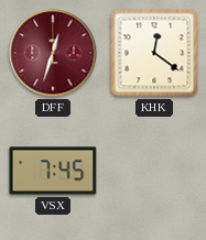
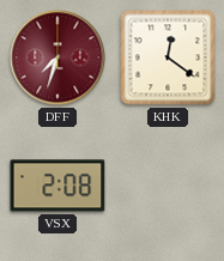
DFF: 12:33 -> 7:33
VSX: 7:45 -> 2:08
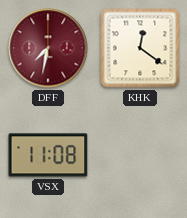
DFF: 7:33 -> 7:32
VSX: 2:08 -> 11:08
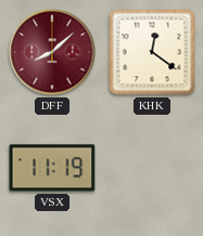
DFF: 7:32 -> 8:08
VSX: 11:08 -> 11:19
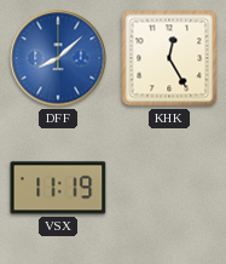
DFF dial: burgundy -> blue
KHK: 12:21 -> 12:25
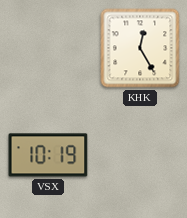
DFF: 8:08 -> none
VSX: 11:19 -> 10:19
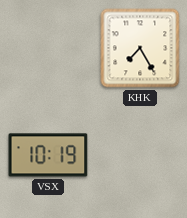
KHK: 12:25 -> 7:25
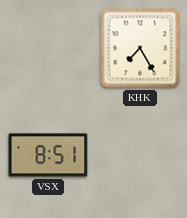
VSX: 10:19 -> 8:51
